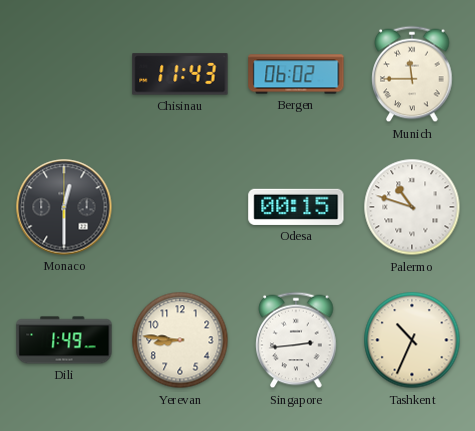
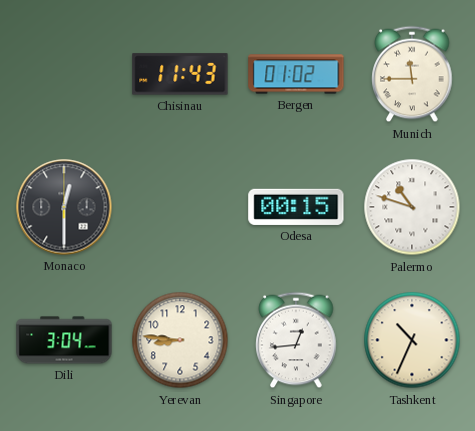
Bergen: 06:02 -> 01:02
Dili: 1:49 -> 3:04
Singapore: 2:44 -> 12:44
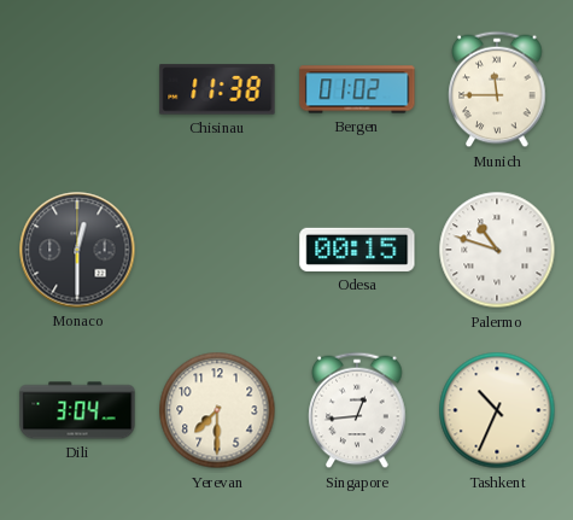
Chisinau: 11:43 -> 11:38
Yerevan: 8:46 -> 7:30
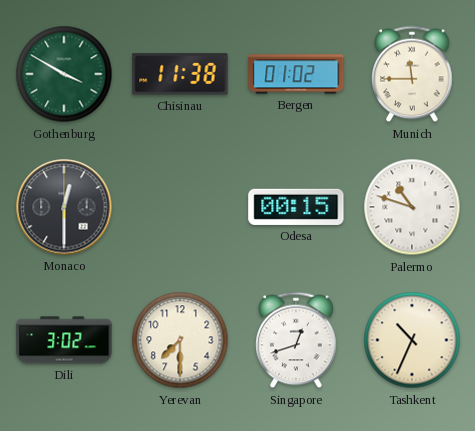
Gothenburg: none -> 3:50
Dili: 3:04 -> 3:02
Singapore: 12:44 -> 12:42
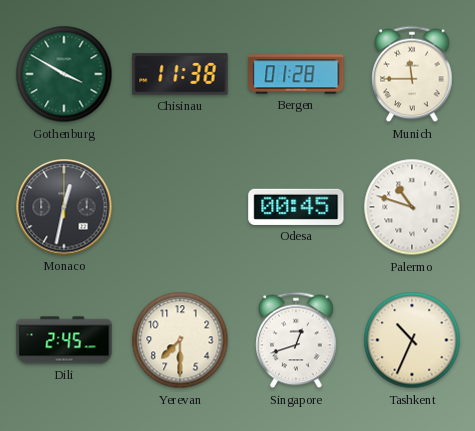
Bergen: 01:02 -> 01:28
Monaco: 12:30 -> 12:32
Odesa: 00:15 -> 00:45
Dili: 3:02 -> 2:45
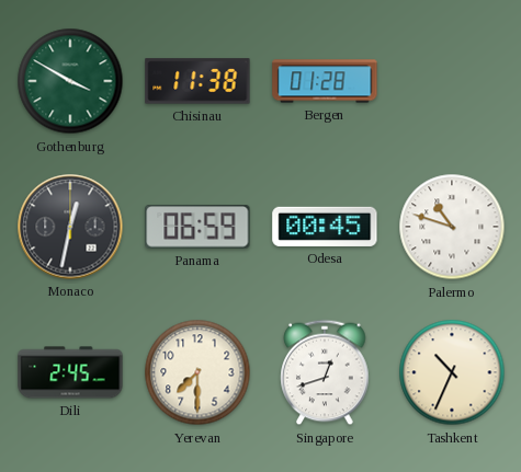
Munich: 11:45 -> none
Panama: none -> 06:59
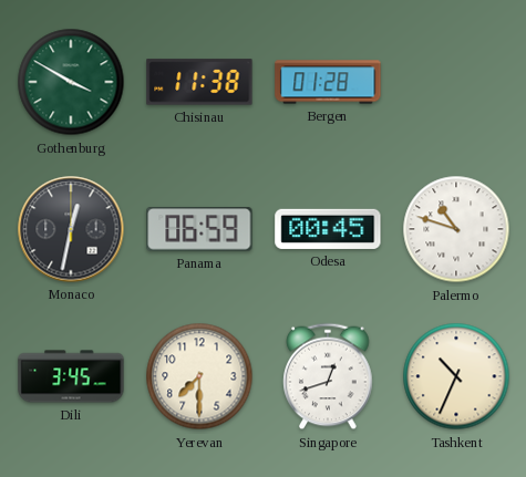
Dili: 2:45 -> 3:45
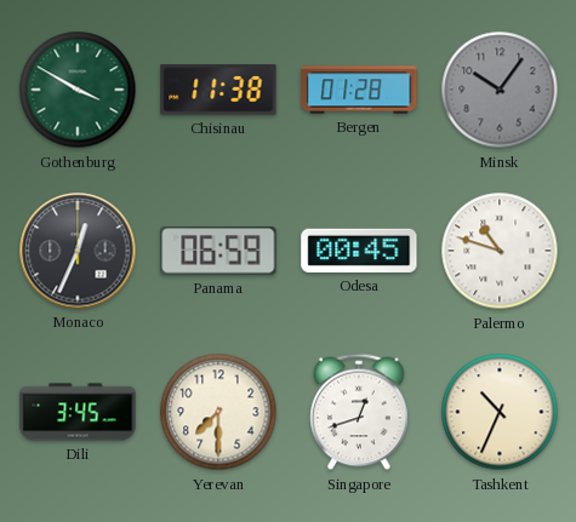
Minsk: none -> 10:06
Monaco: 12:32 -> 12:34
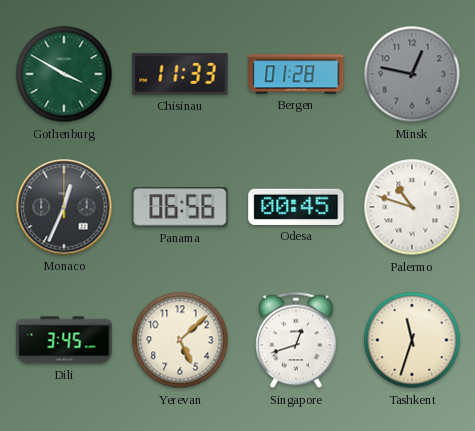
Chisinau: 11:38 -> 11:33
Minsk: 10:06 -> 12:47
Panama: 06:59 -> 06:56
Yerevan: 7:30 -> 5:08
Tashkent: 10:34 -> 11:33
